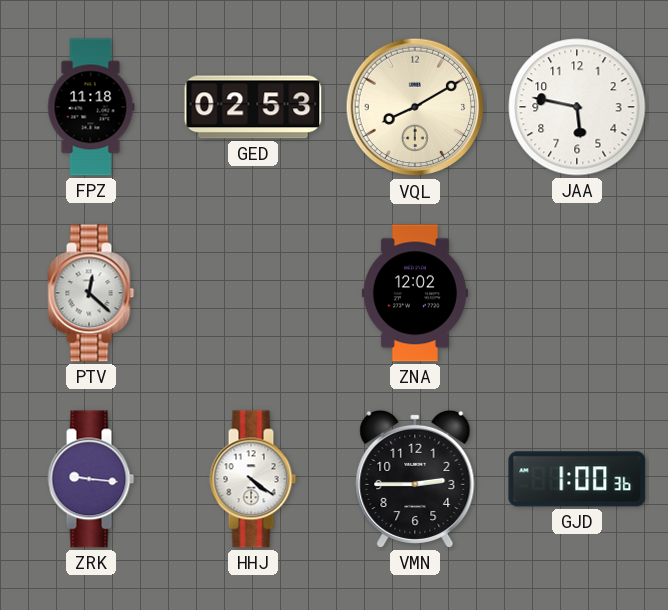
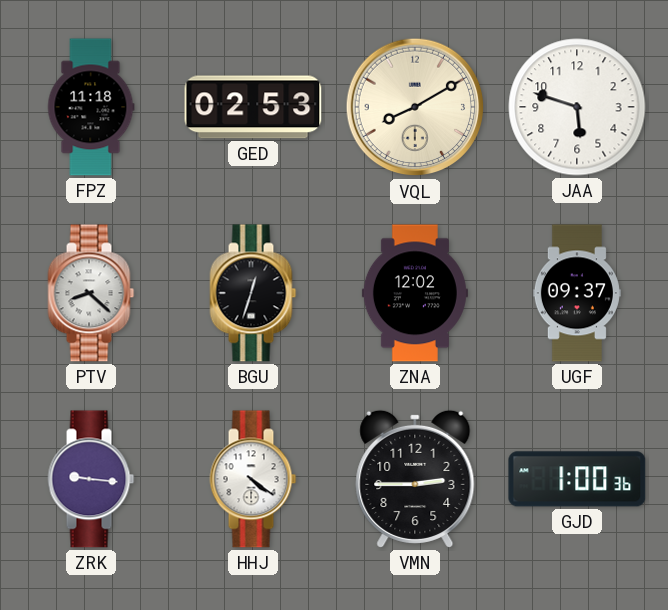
JAA: 5:47 -> 5:48
PTV: 12:22 -> 8:22
BGU: none -> 12:33
UGF: none -> 09:37
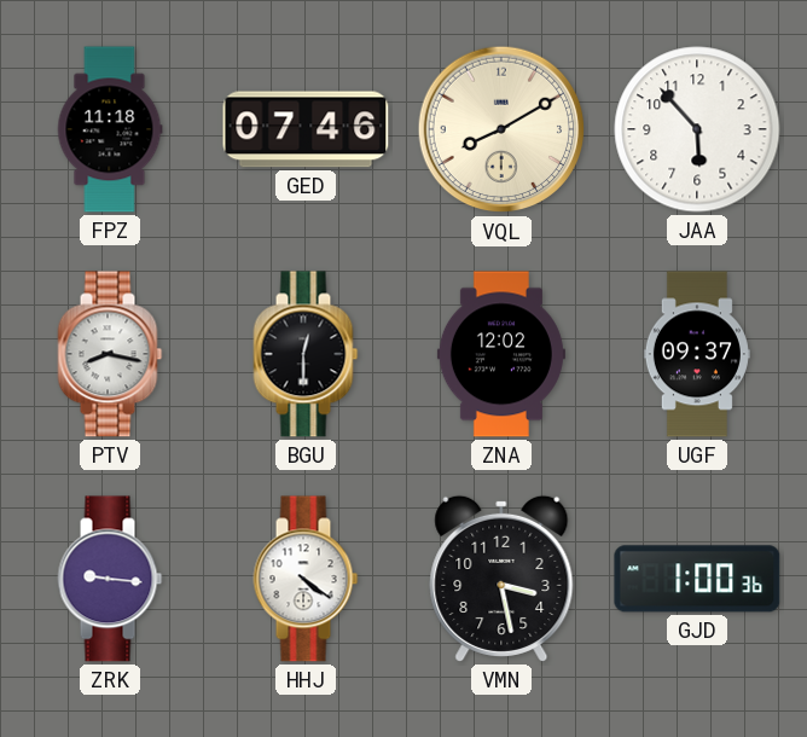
GED: 02:53 -> 07:46
JAA: 5:48 -> 5:53
PTV: 8:22 -> 8:17
BGU: 12:33 -> 12:30
VMN: 2:45 -> 3:28
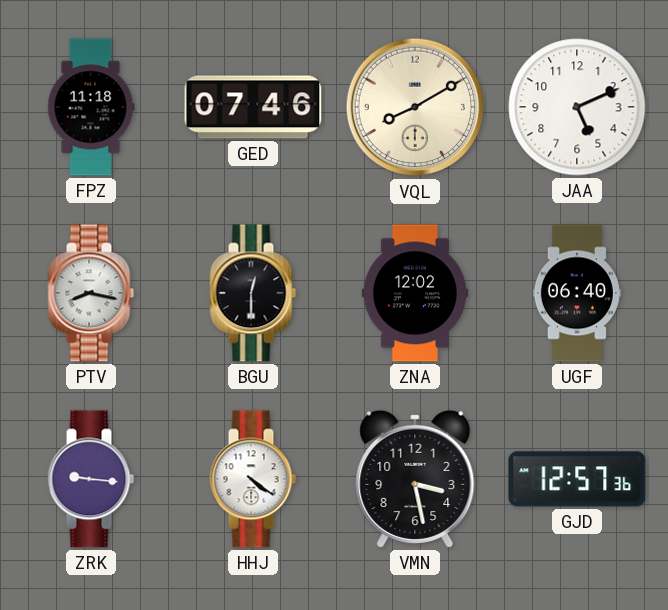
JAA: 5:53 -> 5:11
UGF: 09:37 -> 06:40
GJD: 1:00 -> 12:57
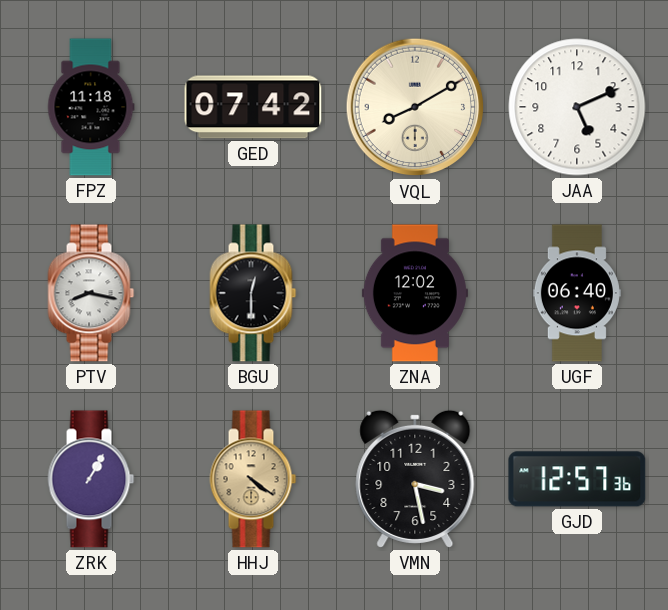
GED: 07:46 -> 07:42
ZRK: 9:16 -> 1:05
HHJ dial: white -> champagne
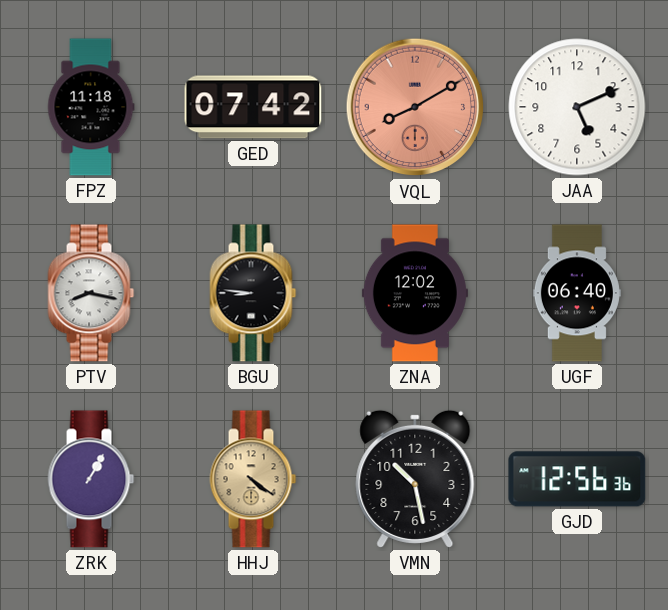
VQL dial: cream -> salmon
BGU: 12:30 -> 8:46
VMN: 3:28 -> 10:28
GJD: 12:57 -> 12:56
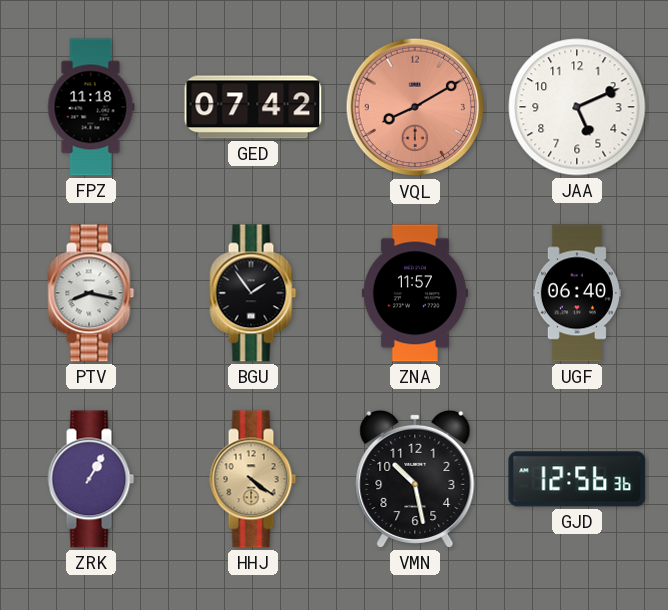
BGU: 8:46 -> 1:54
ZNA: 12:02 -> 11:57
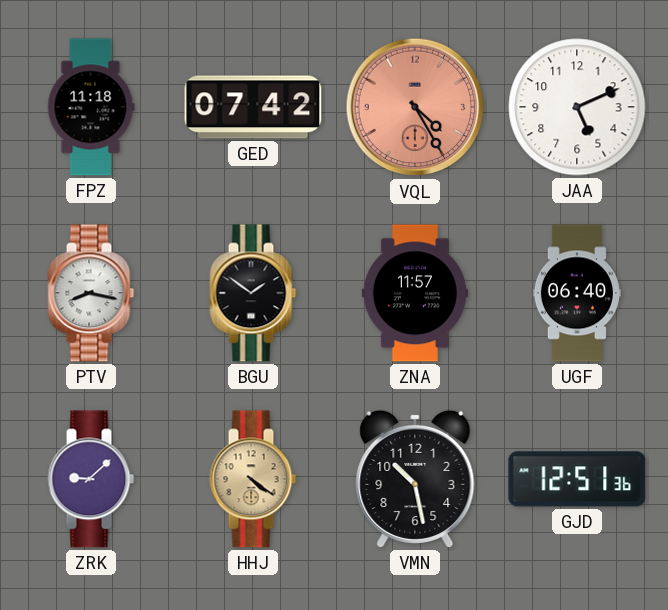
VQL: 8:10 -> 4:25
BGU: 1:54 -> 1:51
ZRK: 1:05 -> 9:08
GJD: 12:56 -> 12:51
